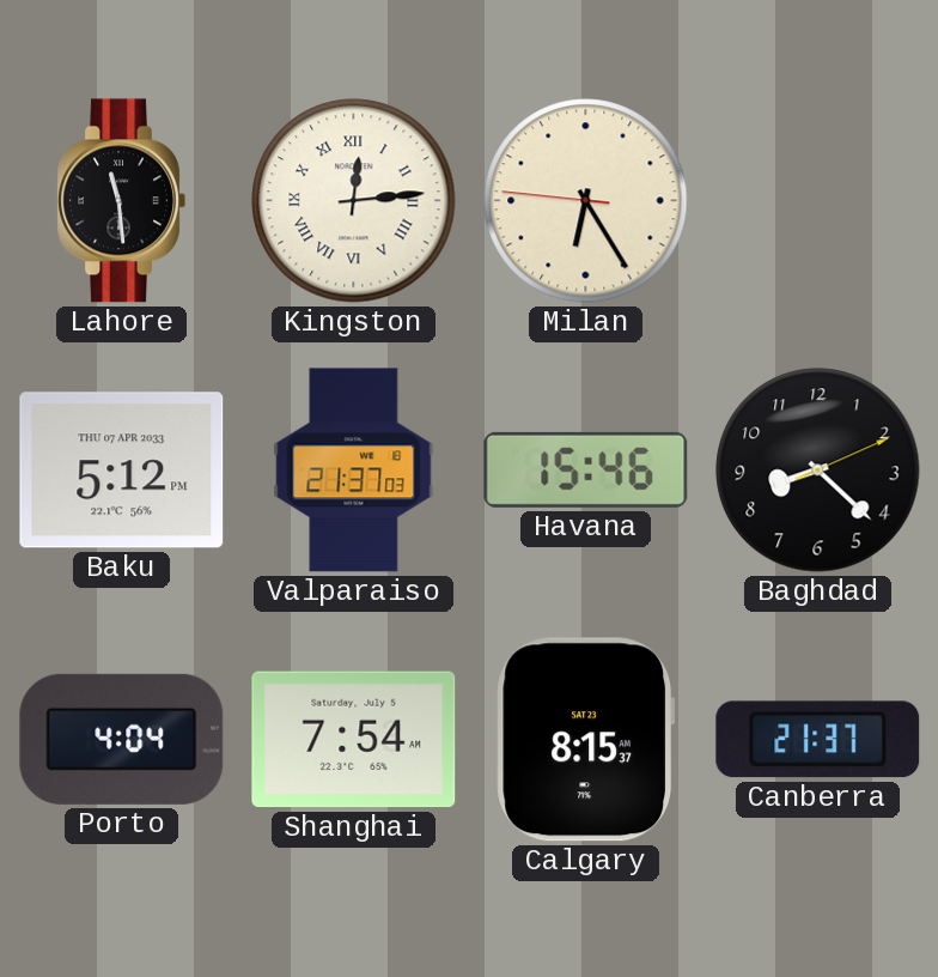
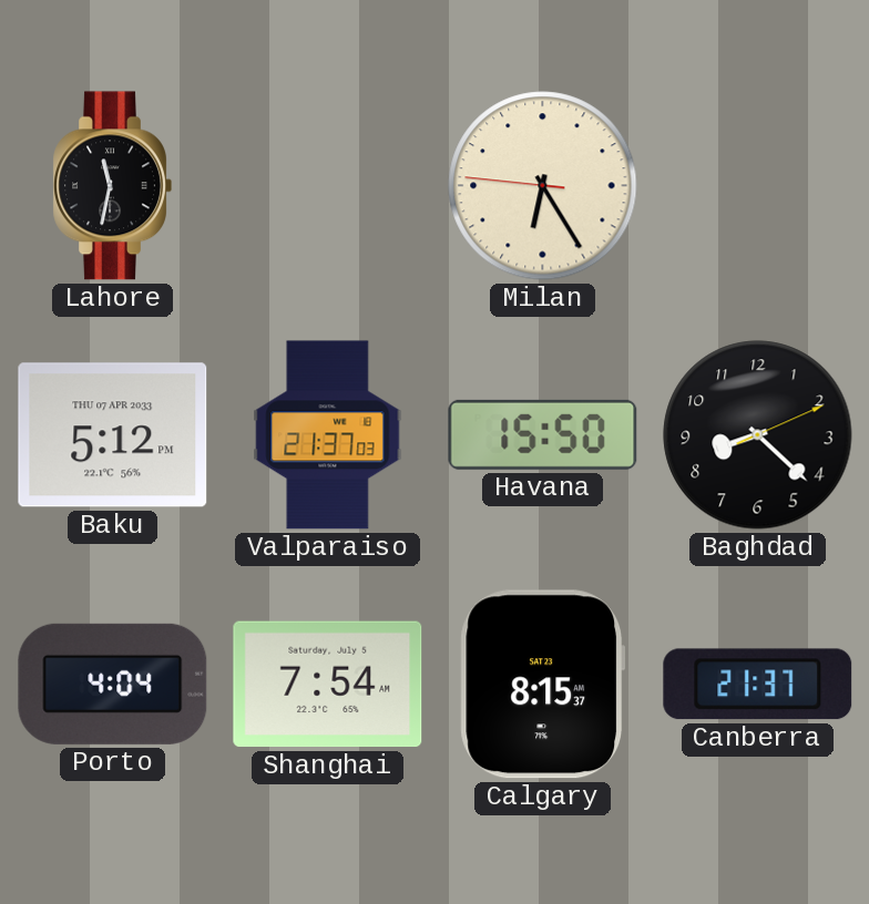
Lahore: 11:29 -> 11:32
Kingston: 12:14 -> none
Havana: 15:46 -> 15:50
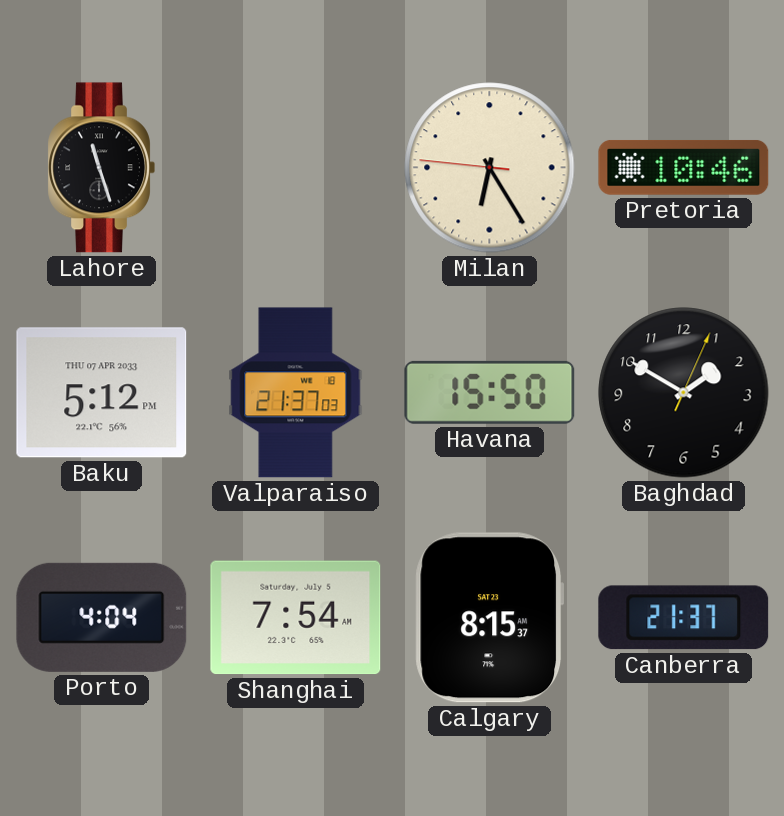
Lahore: 11:32 -> 11:27
Pretoria: none -> 10:46
Baghdad: 8:22 -> 1:50
